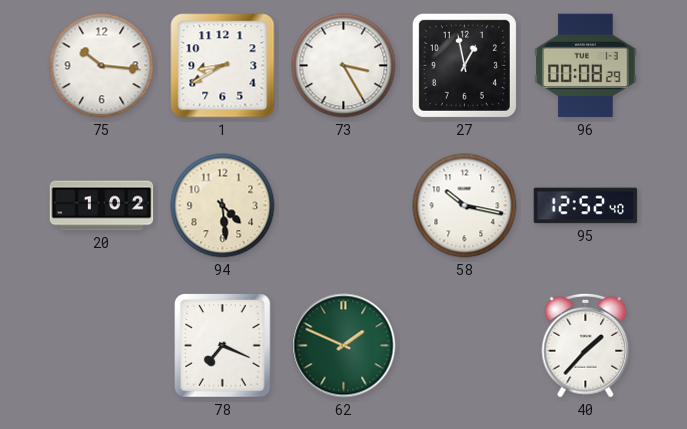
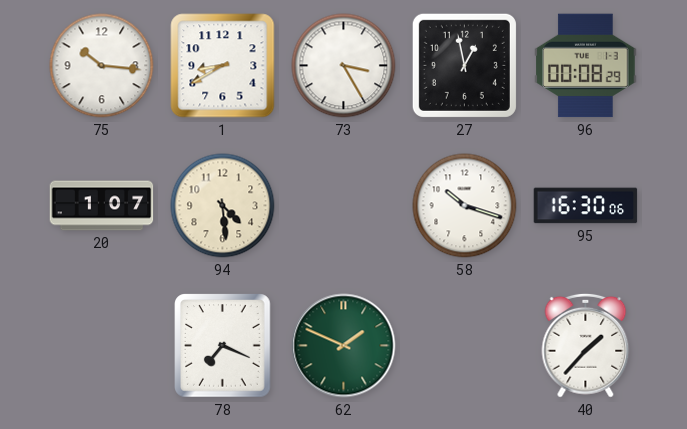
20: 1:02 -> 1:07
58: 10:17 -> 10:18
95: 12:52 -> 16:30
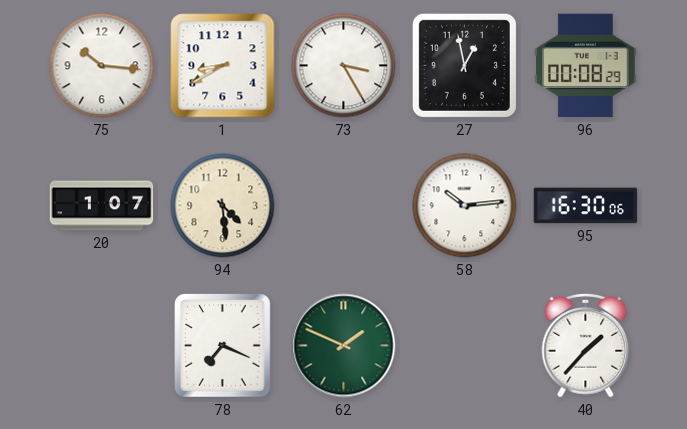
58: 10:18 -> 10:14
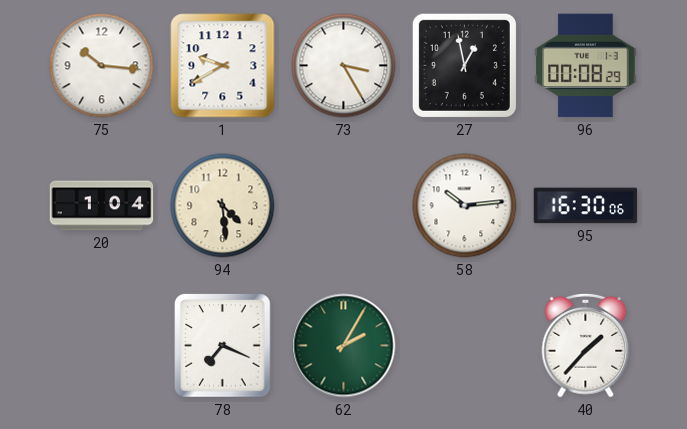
1: 8:40 -> 9:40
20: 1:07 -> 1:04
62: 1:49 -> 2:05
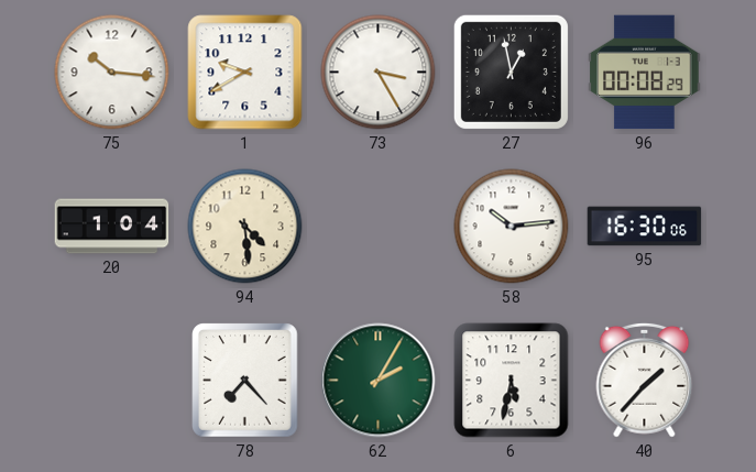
78: 7:19 -> 7:23
6: none -> 5:32
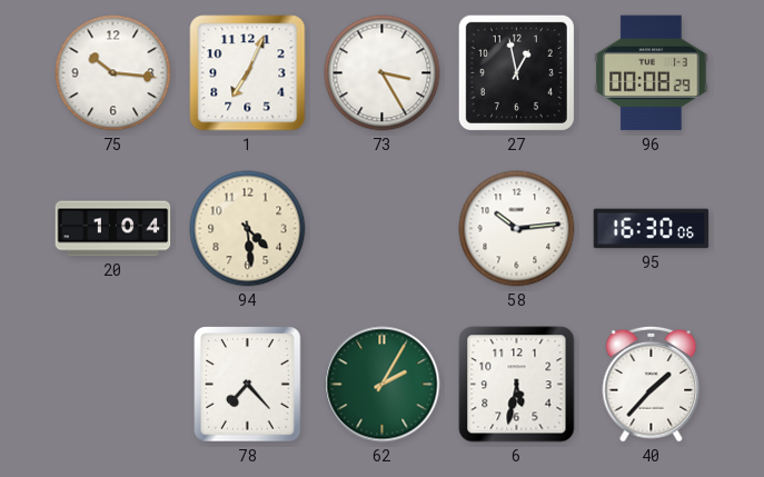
1: 9:40 -> 7:04
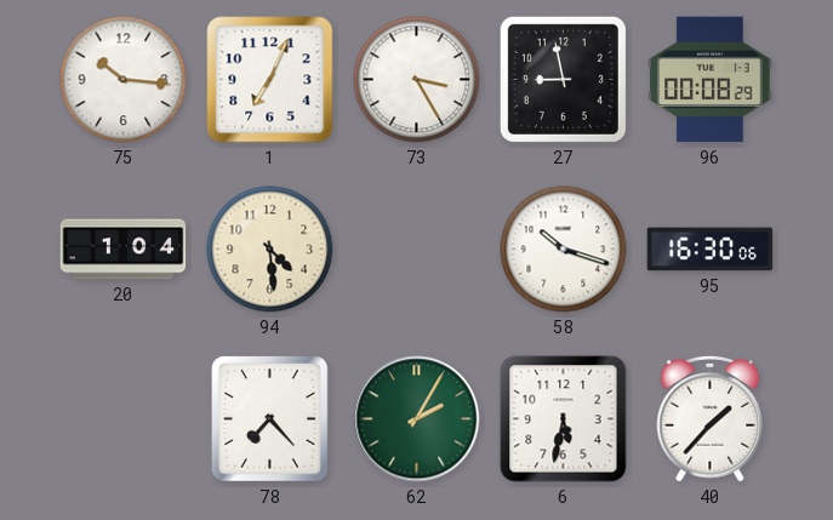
27: 12:58 -> 8:58
58: 10:14 -> 10:18
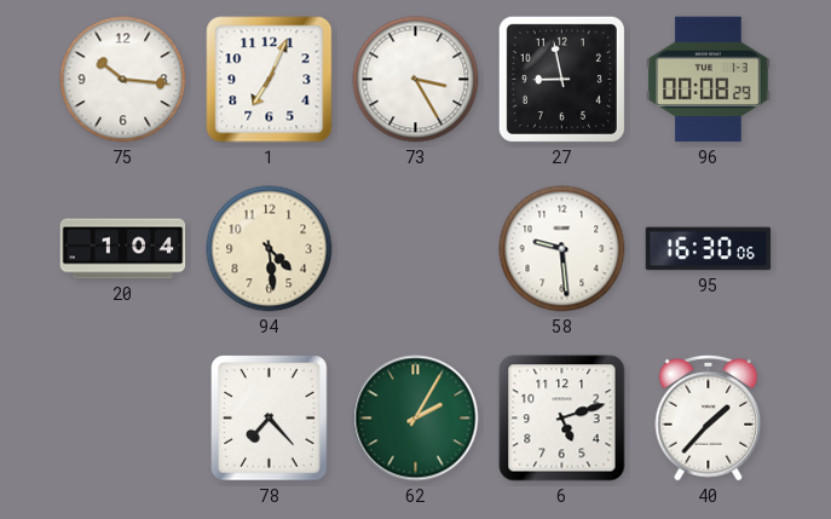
58: 10:18 -> 9:29
6: 5:32 -> 5:12
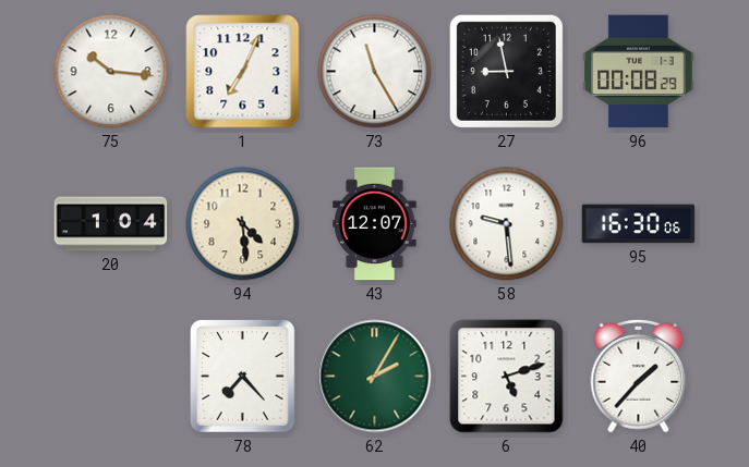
73: 3:25 -> 11:25
43: none -> 12:07
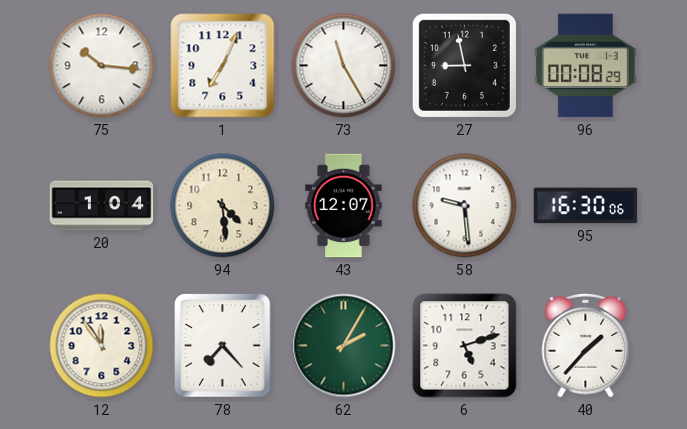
12: none -> 11:54
